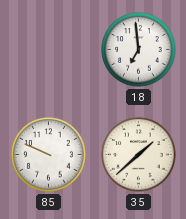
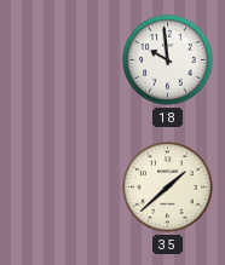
18: 6:59 -> 9:59
85: 9:49 -> none
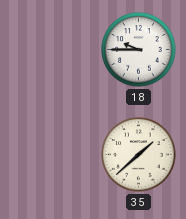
18: 9:59 -> 9:45
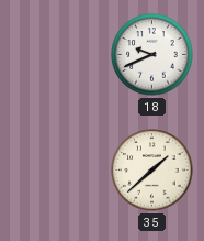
18: 9:45 -> 9:41
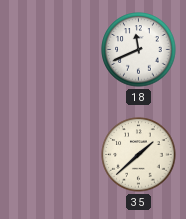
18: 9:41 -> 11:41
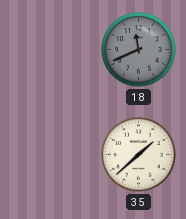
18 dial: white -> grey
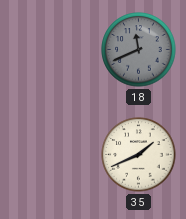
35: 1:38 -> 1:41
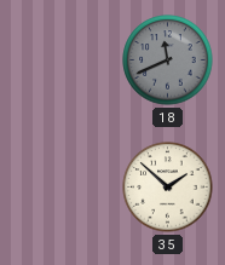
35: 1:41 -> 1:52
